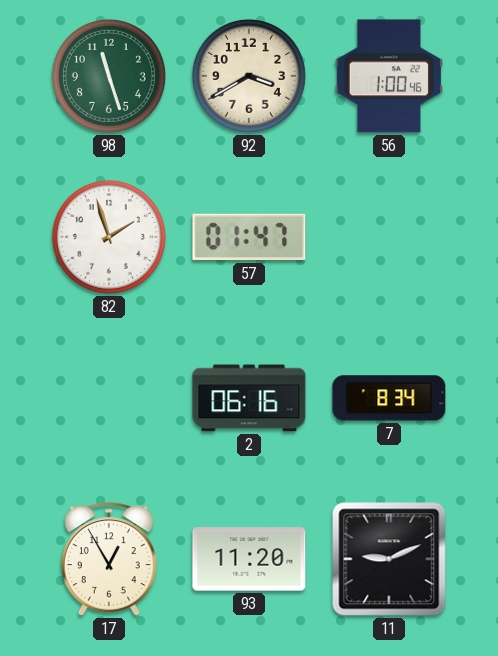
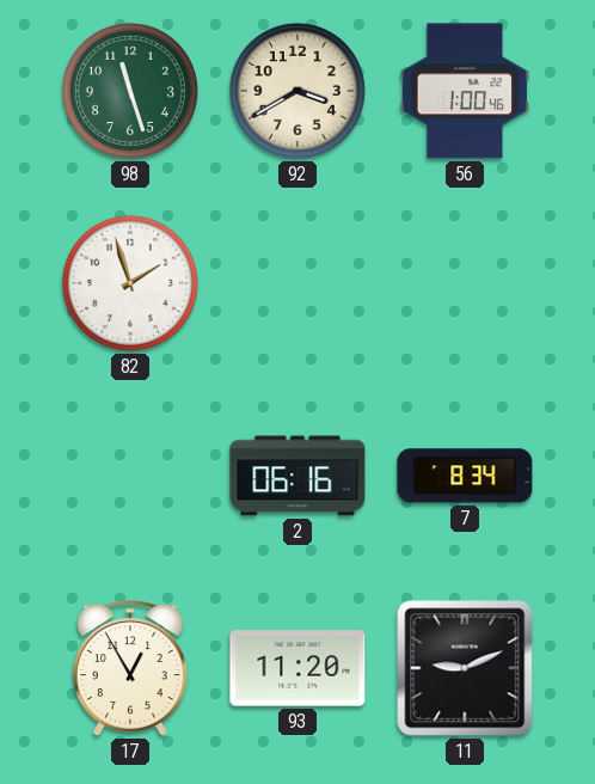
57: 01:47 -> none
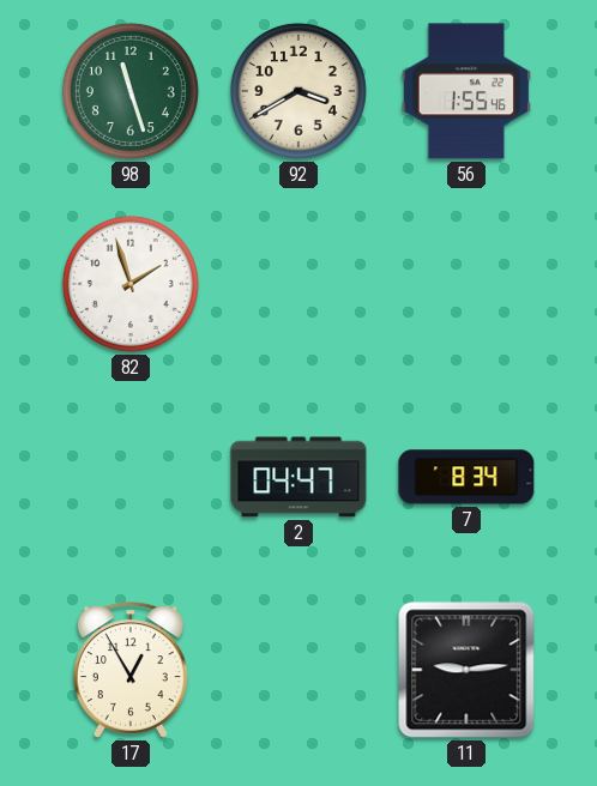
56: 1:00 -> 1:55
2: 06:16 -> 04:47
93: 11:20 -> none
11: 9:11 -> 9:14
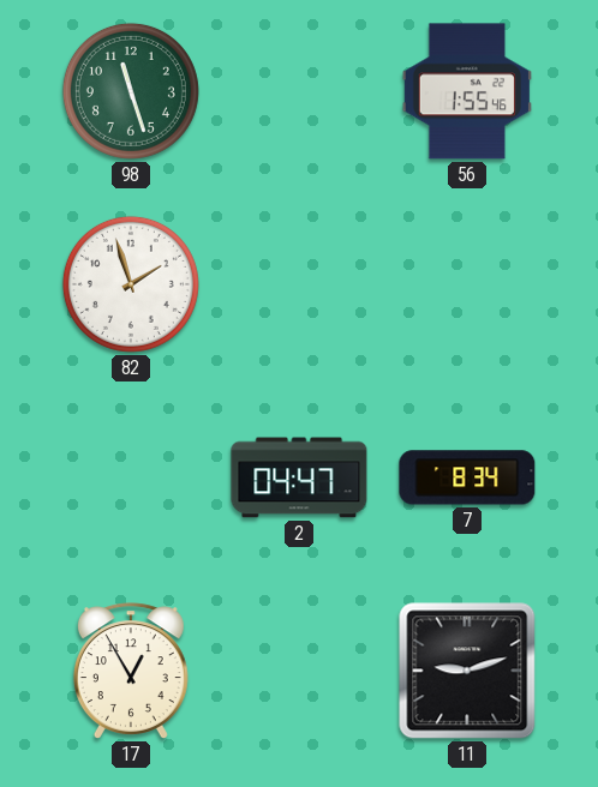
92: 3:40 -> none
11: 9:14 -> 9:12
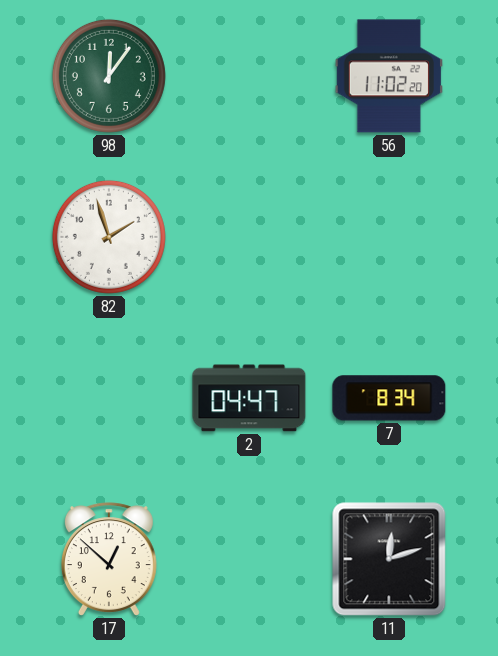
98: 11:27 -> 12:06
56: 1:55 -> 11:02
17: 12:55 -> 12:52
11: 9:12 -> 12:12
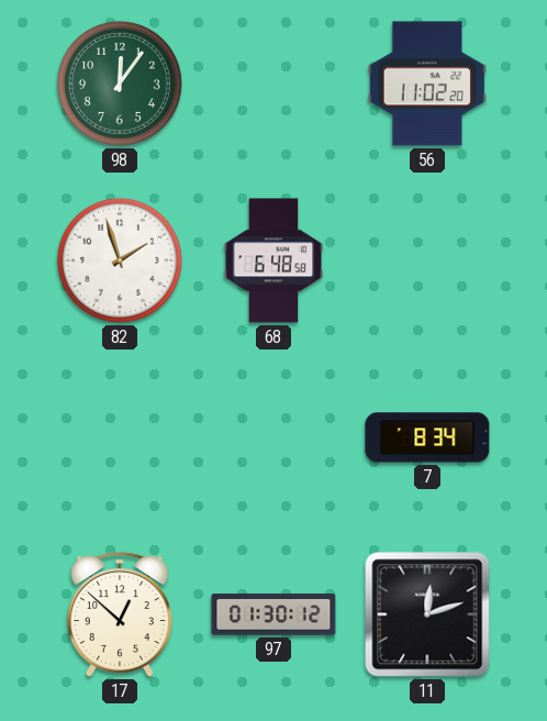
68: none -> 6:48
2: 04:47 -> none
97: none -> 01:30
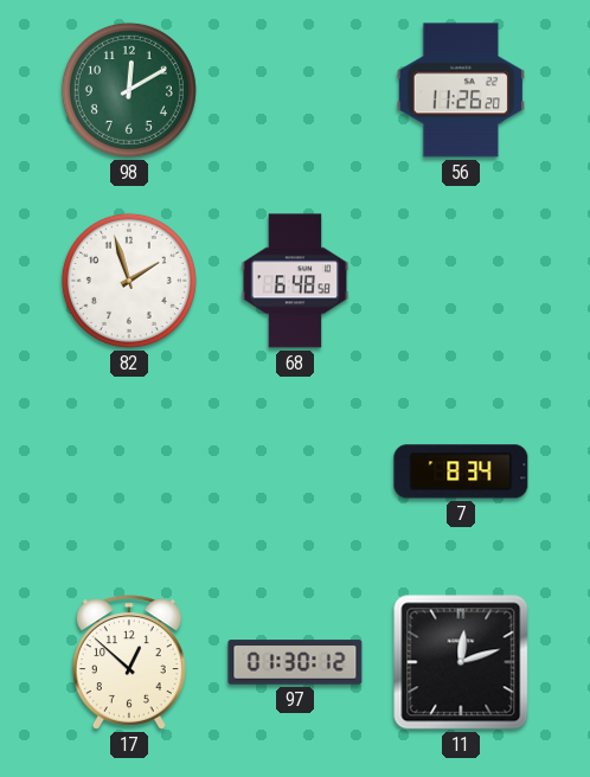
98: 12:06 -> 12:10
56: 11:02 -> 11:26
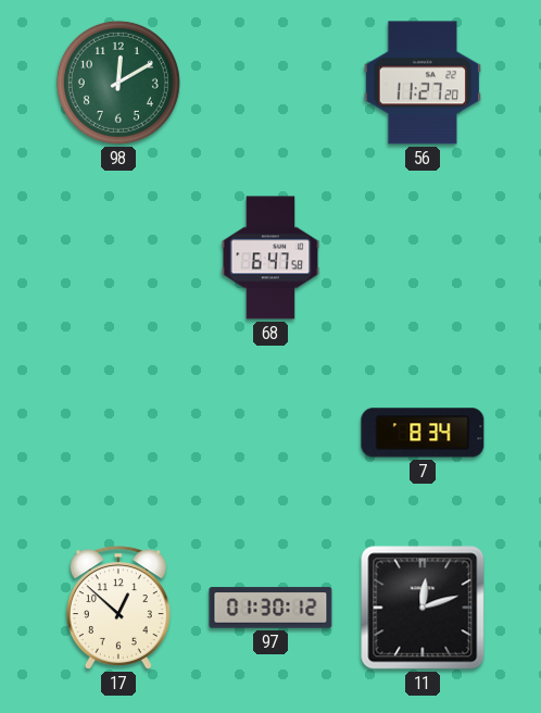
56: 11:26 -> 11:27
82: 1:57 -> none
68: 6:48 -> 6:47
